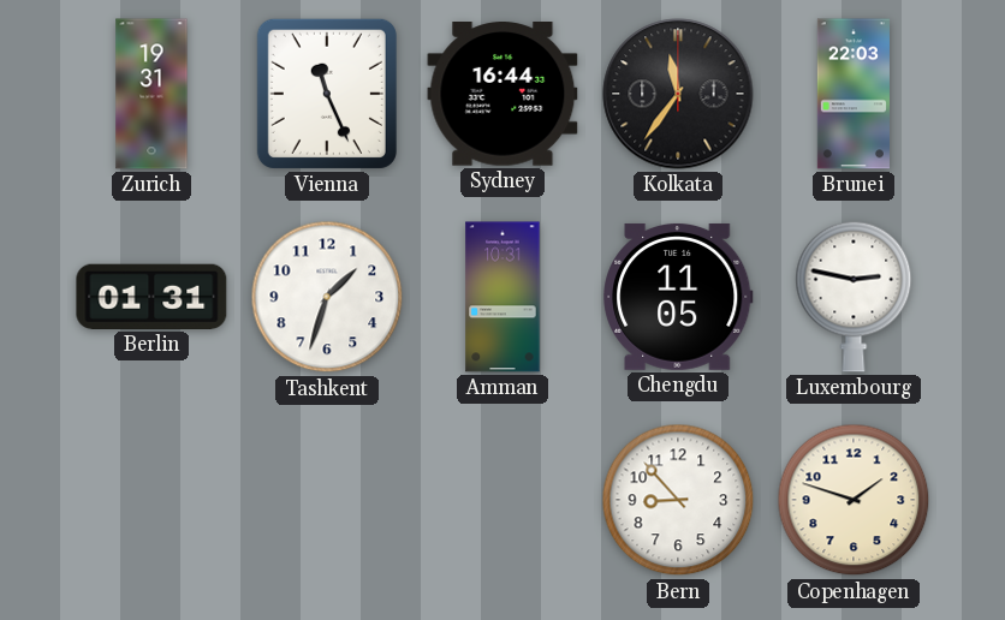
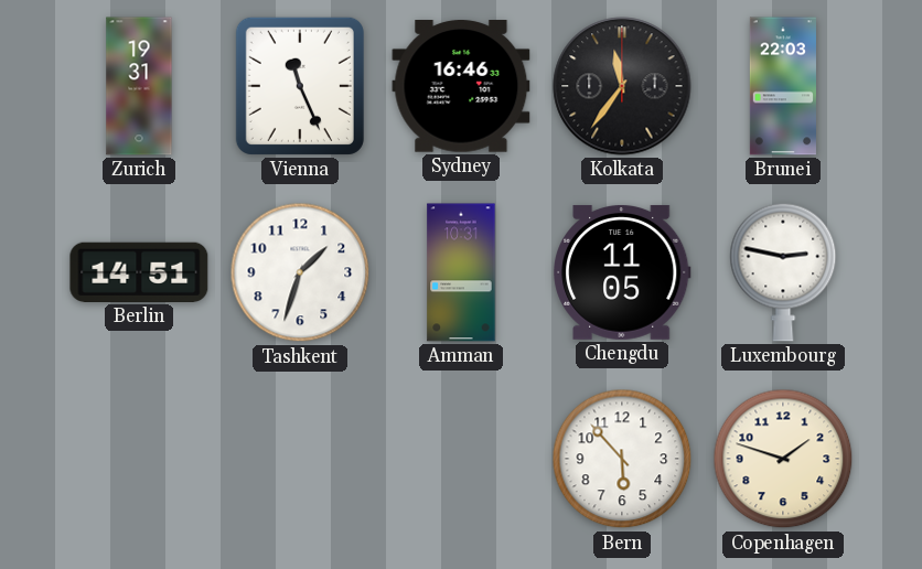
Sydney: 16:44 -> 16:46
Berlin: 01:31 -> 14:51
Bern: 8:53 -> 5:53
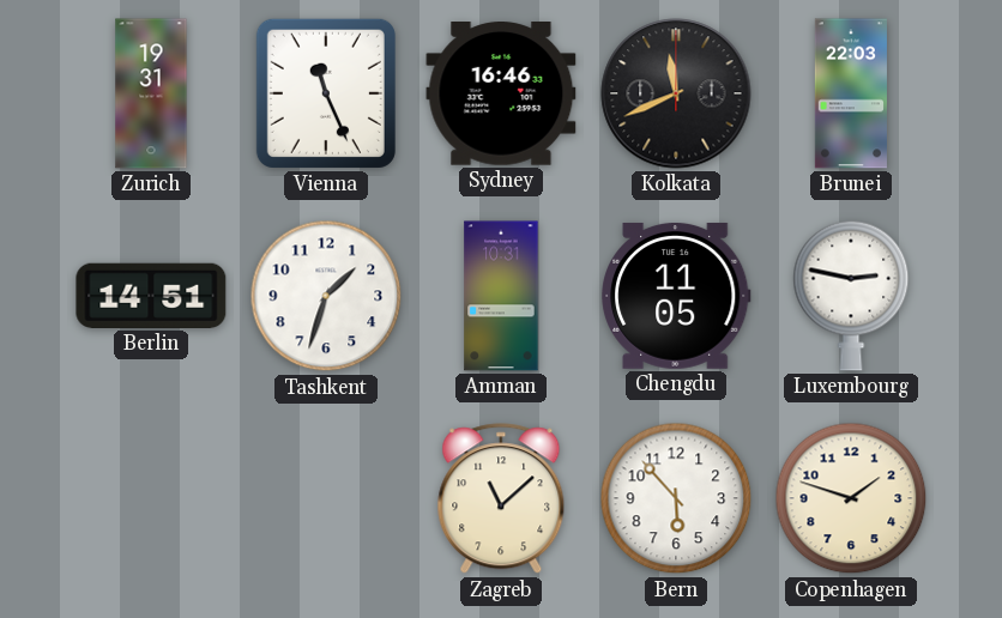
Kolkata: 11:36 -> 11:41
Zagreb: none -> 11:08
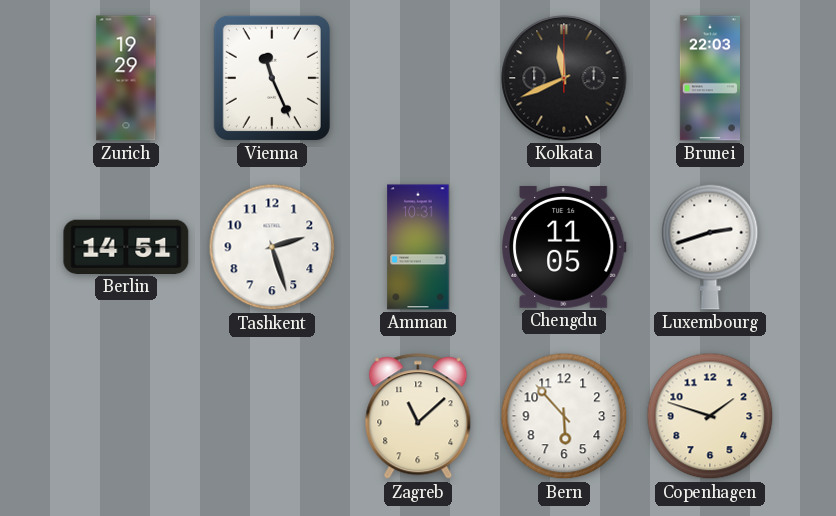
Zurich: 19:31 -> 19:29
Sydney: 16:46 -> none
Tashkent: 1:33 -> 2:27
Luxembourg: 2:47 -> 2:42
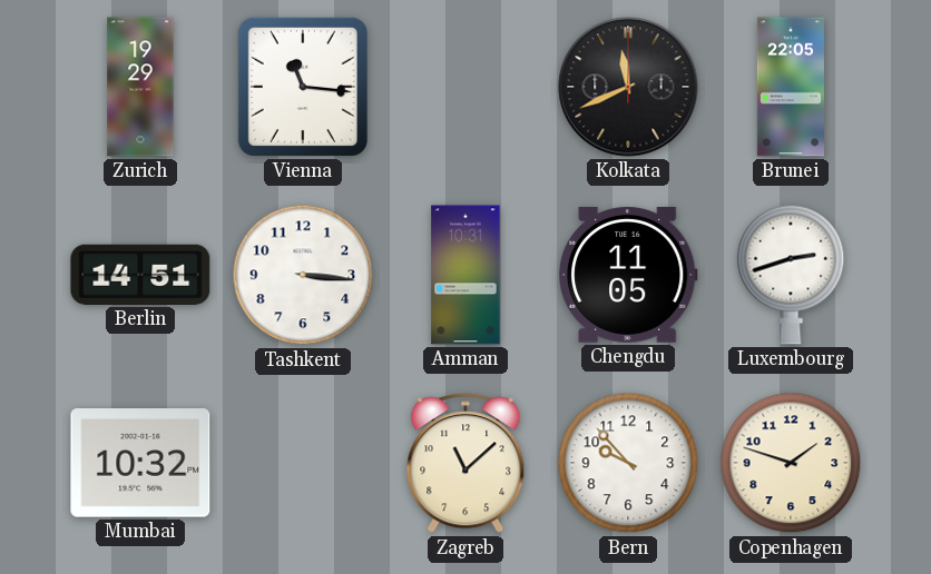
Vienna: 11:26 -> 11:16
Brunei: 22:03 -> 22:05
Tashkent: 2:27 -> 3:16
Mumbai: none -> 10:32
Bern: 5:53 -> 9:53
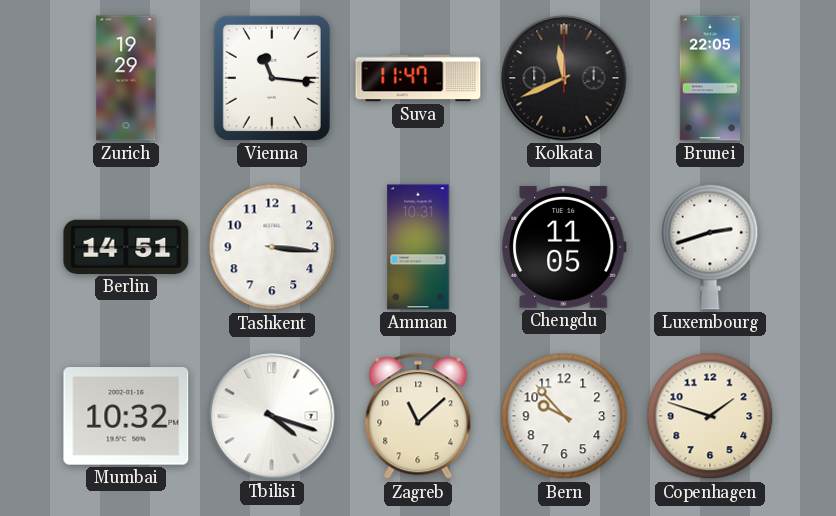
Suva: none -> 11:47
Tbilisi: none -> 4:18
